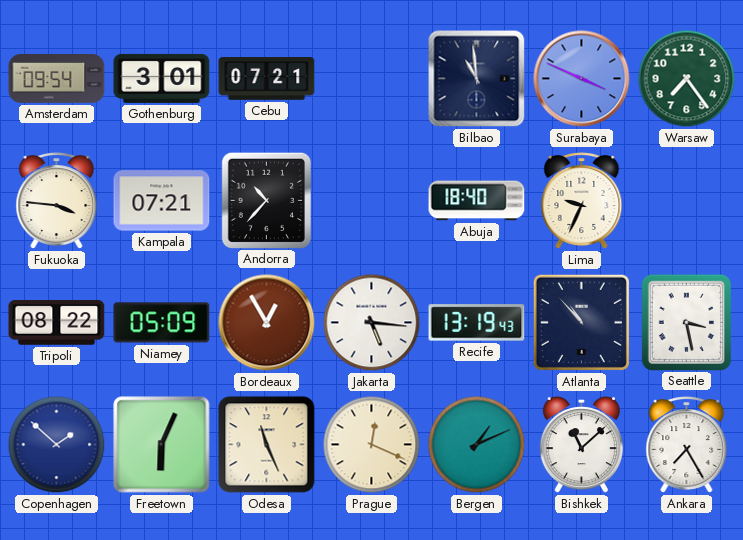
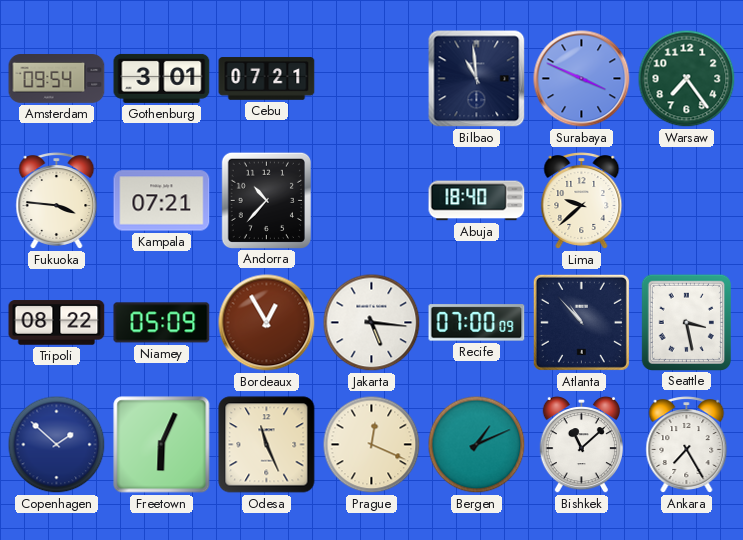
Lima: 9:34 -> 9:38
Recife: 13:19 -> 07:00
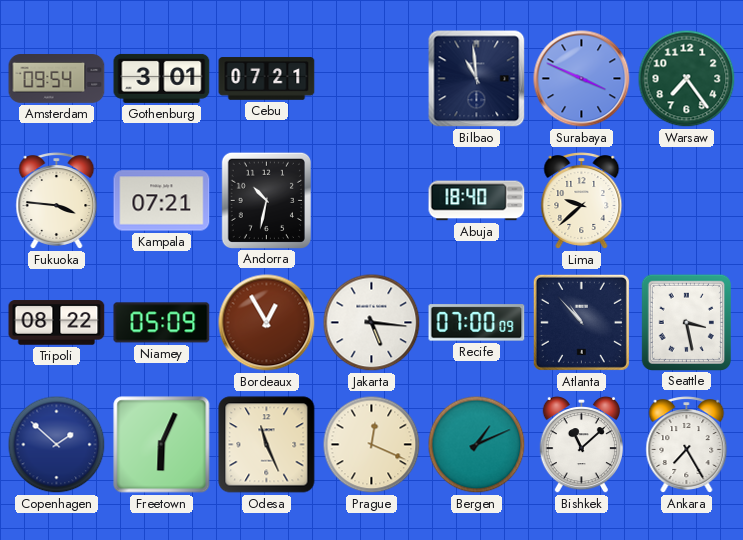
Andorra: 10:37 -> 10:32
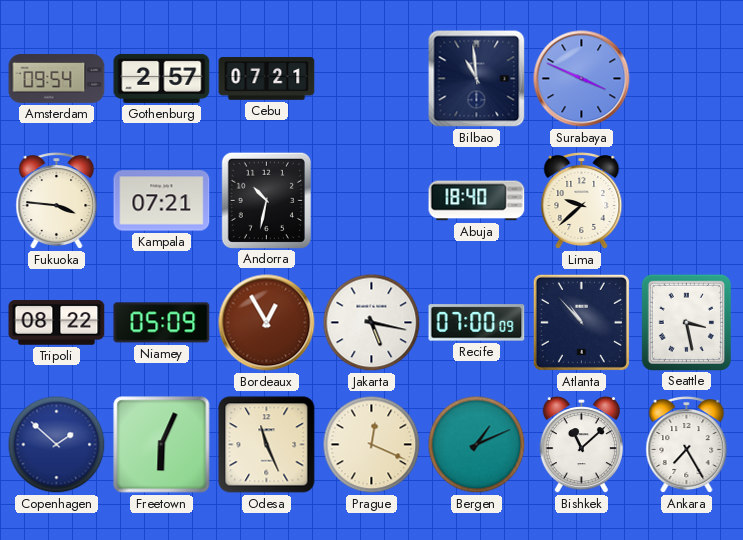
Gothenburg: 3:01 -> 2:57
Warsaw: 7:24 -> none
Jakarta: 5:16 -> 5:17
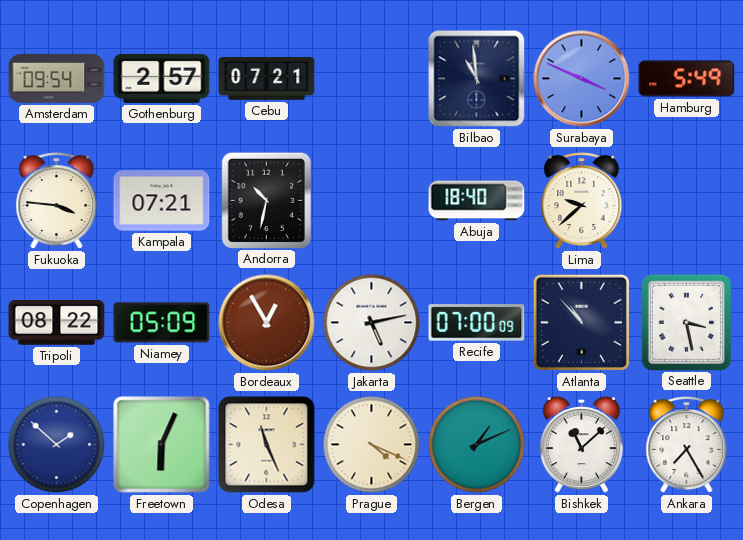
Hamburg: none -> 5:49
Jakarta: 5:17 -> 5:13
Prague: 12:19 -> 4:19
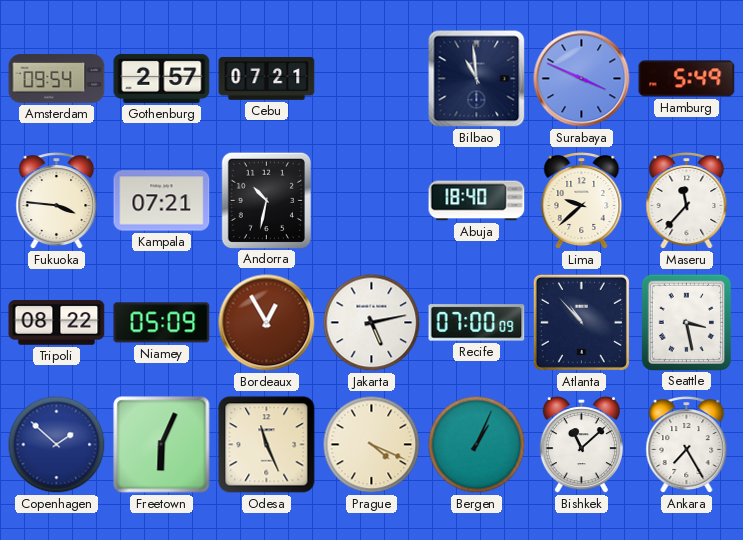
Maseru: none -> 11:37
Bergen: 1:11 -> 1:04
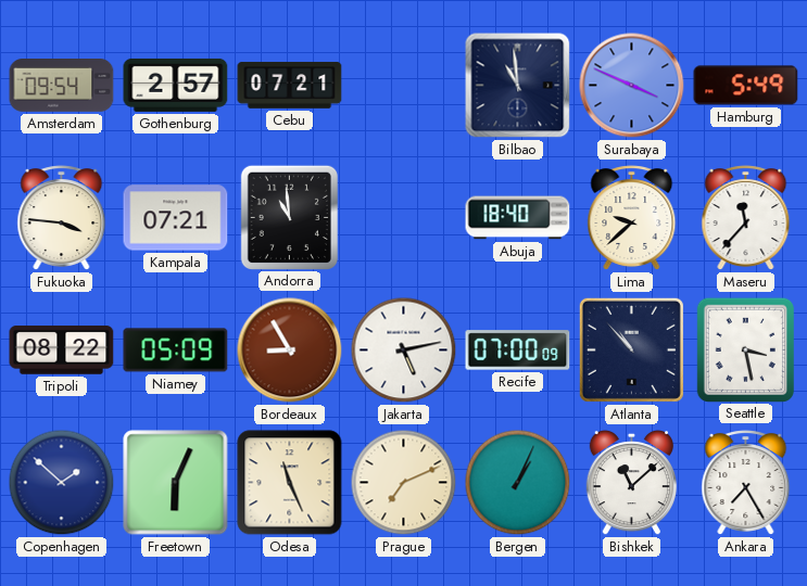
Andorra: 10:32 -> 10:59
Bordeaux: 12:55 -> 8:55
Prague: 4:19 -> 7:11
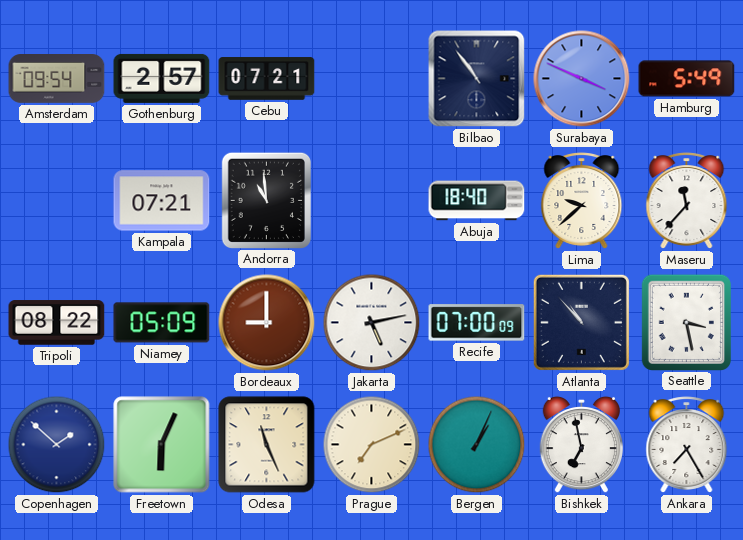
Bilbao: 10:59 -> 10:54
Fukuoka: 3:46 -> none
Bordeaux: 8:55 -> 9:00
Bishkek: 11:08 -> 6:58
